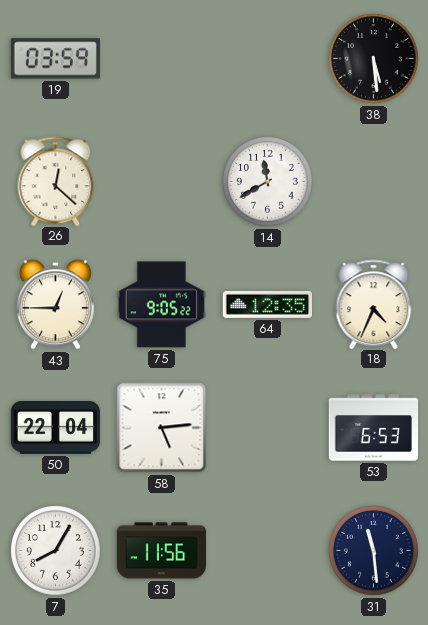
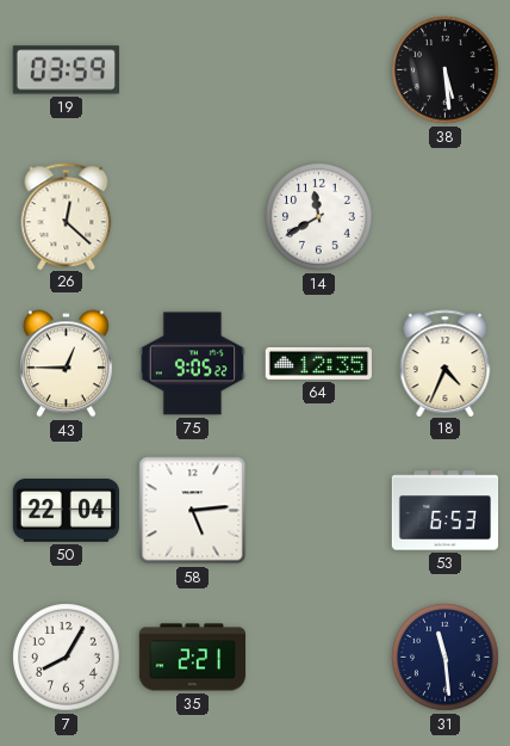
35: 11:56 -> 2:21
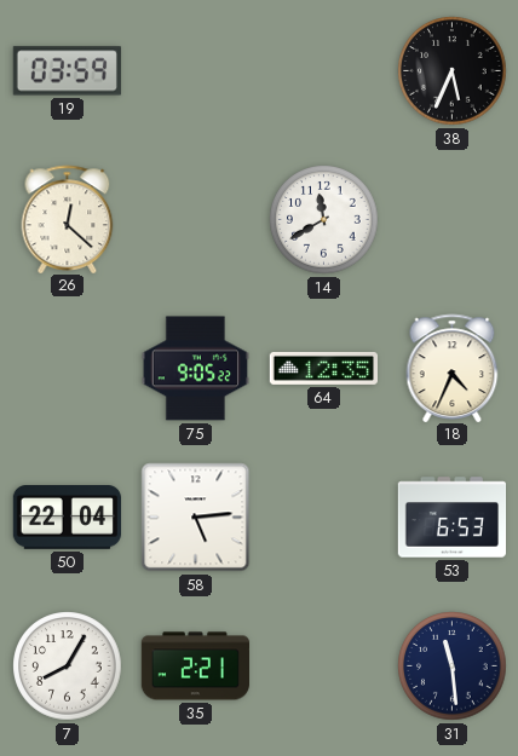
38: 5:29 -> 5:34
43: 12:45 -> none
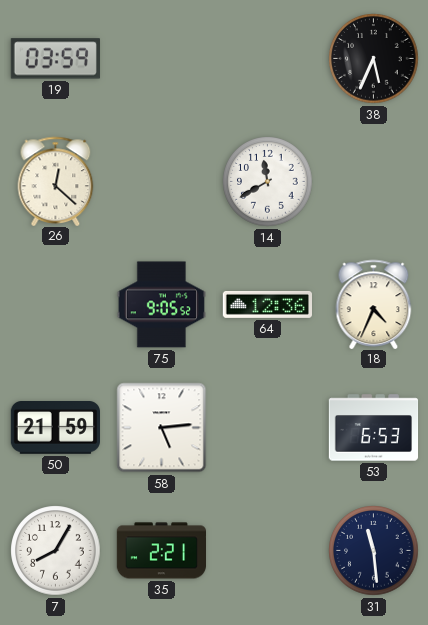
75: 9:05:22 -> 9:05:52
64: 12:35 -> 12:36
50: 22:04 -> 21:59
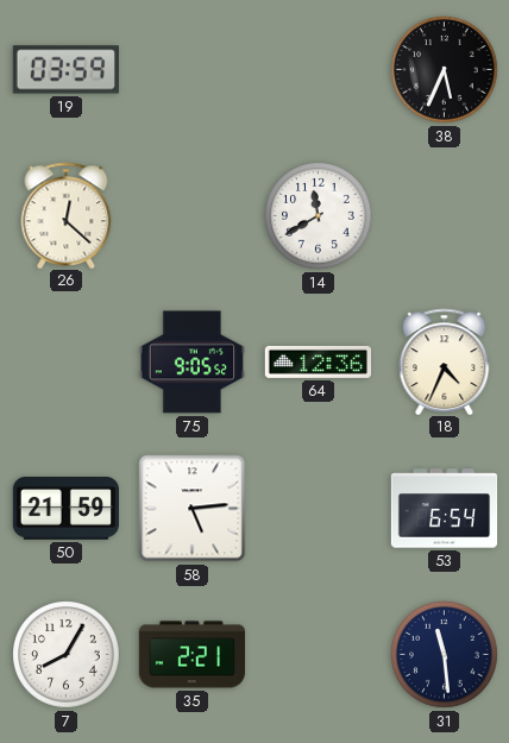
53: 6:53 -> 6:54
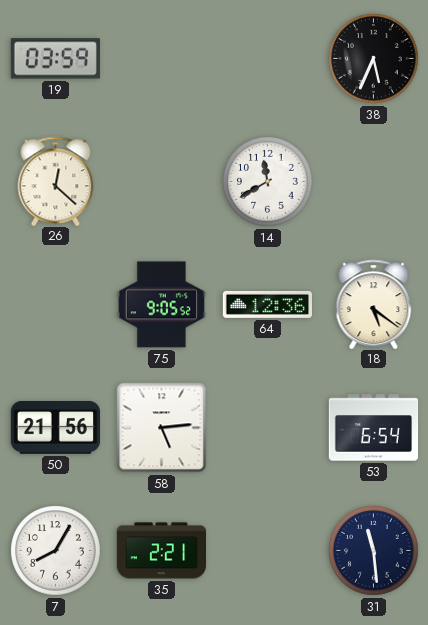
18: 4:34 -> 5:21
50: 21:59 -> 21:56
